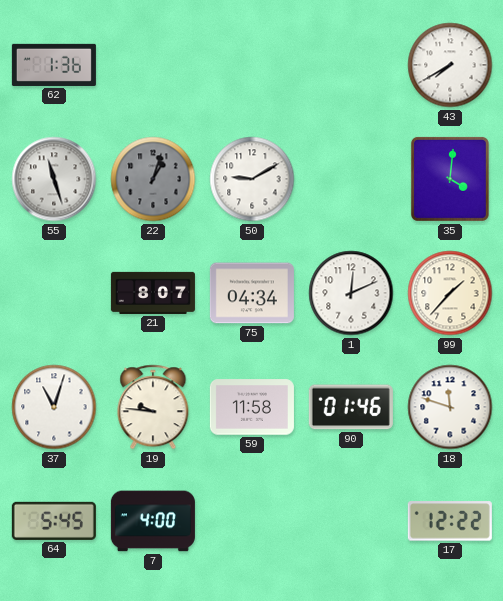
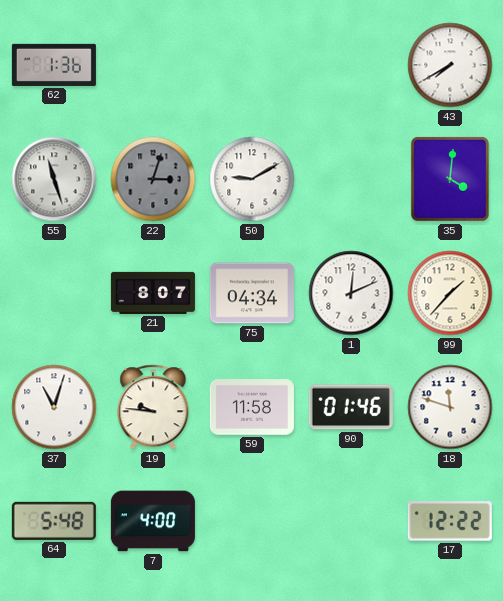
22: 1:03 -> 3:03
64: 5:45 -> 5:48
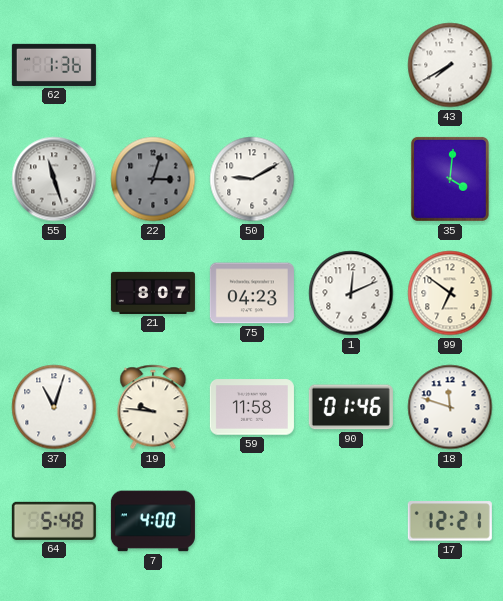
75: 04:34 -> 04:23
99: 1:37 -> 6:51
17: 12:22 -> 12:21
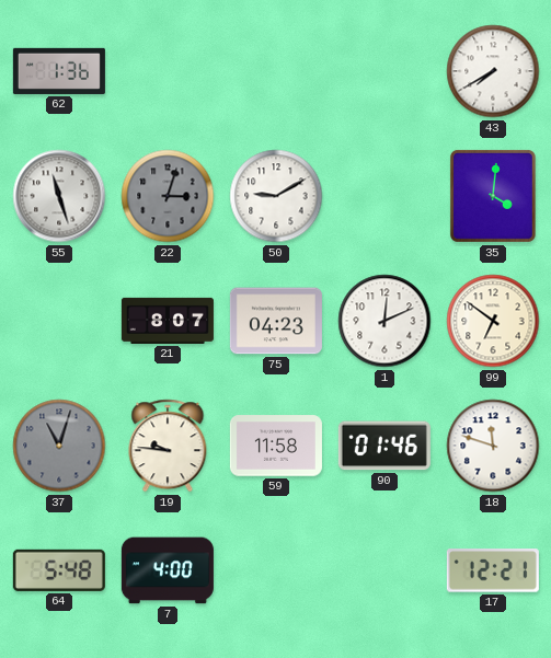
37 dial: white -> grey
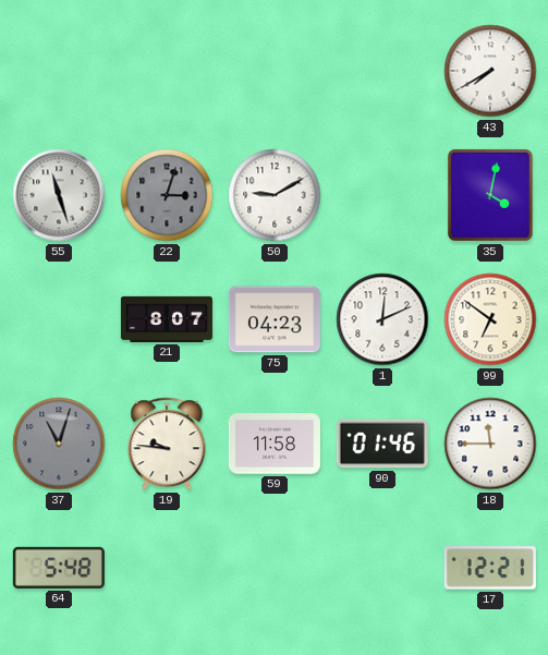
62: 1:36 -> none
35: 4:01 -> 4:02
18: 11:48 -> 11:45
7: 4:00 -> none
